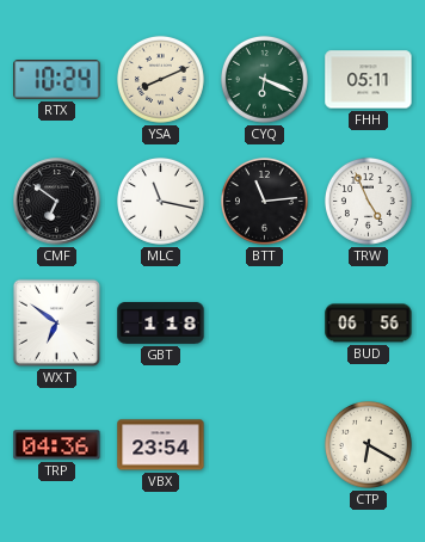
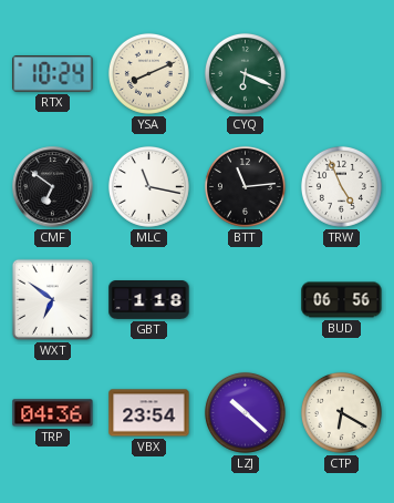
FHH: 05:11 -> none
LZJ: none -> 10:22
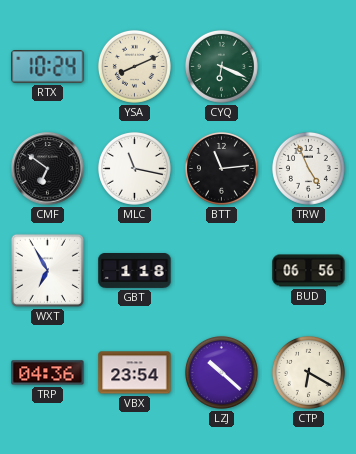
WXT: 6:51 -> 6:55
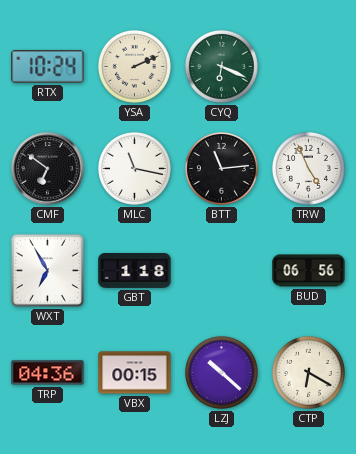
YSA: 8:11 -> 2:11
VBX: 23:54 -> 00:15
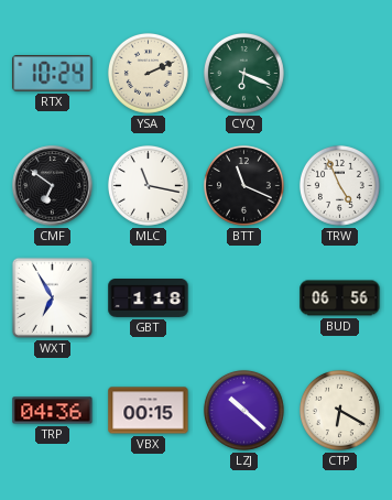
BTT: 11:14 -> 11:19
